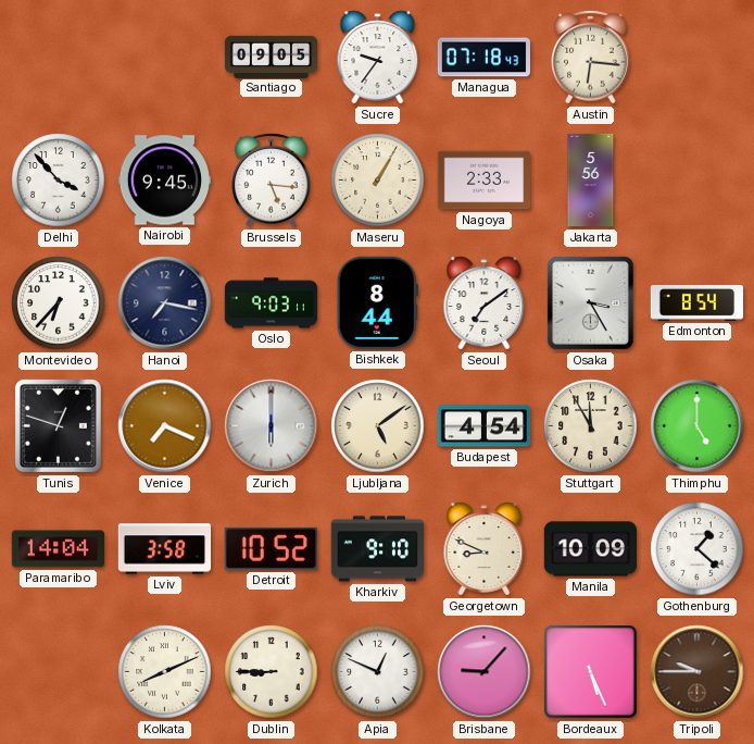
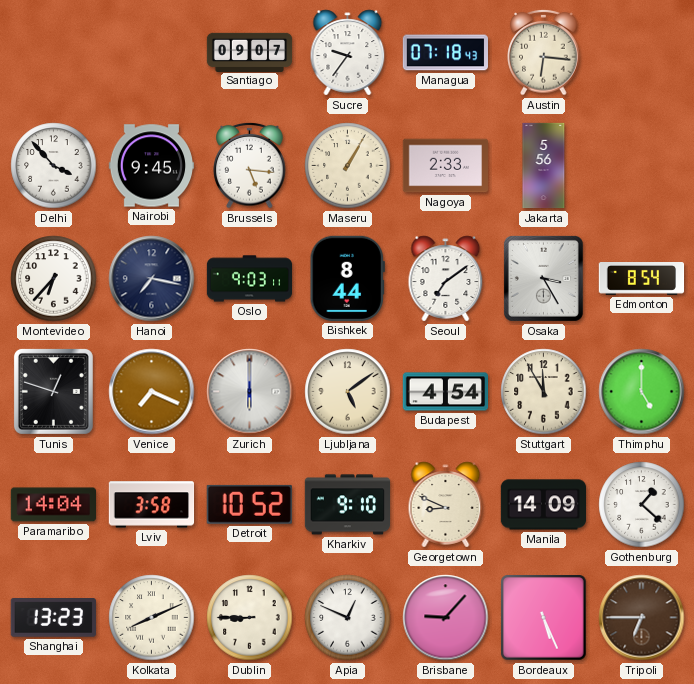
Santiago: 09:05 -> 09:07
Manila: 10:09 -> 14:09
Shanghai: none -> 13:23
Tripoli: 9:45 -> 6:45
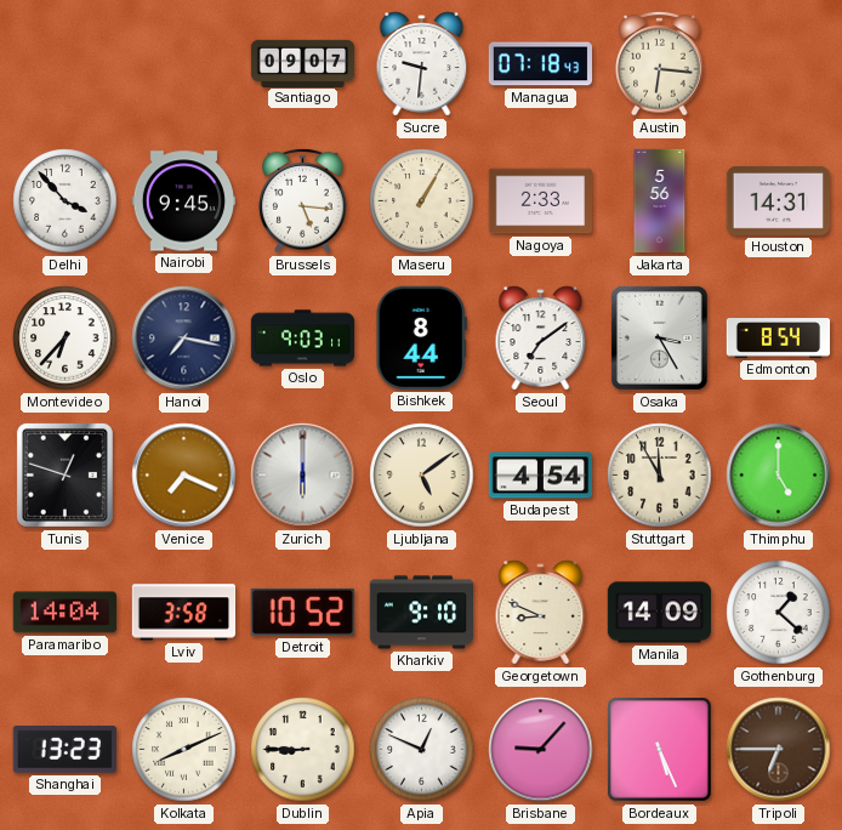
Sucre: 9:36 -> 9:31
Houston: none -> 14:31
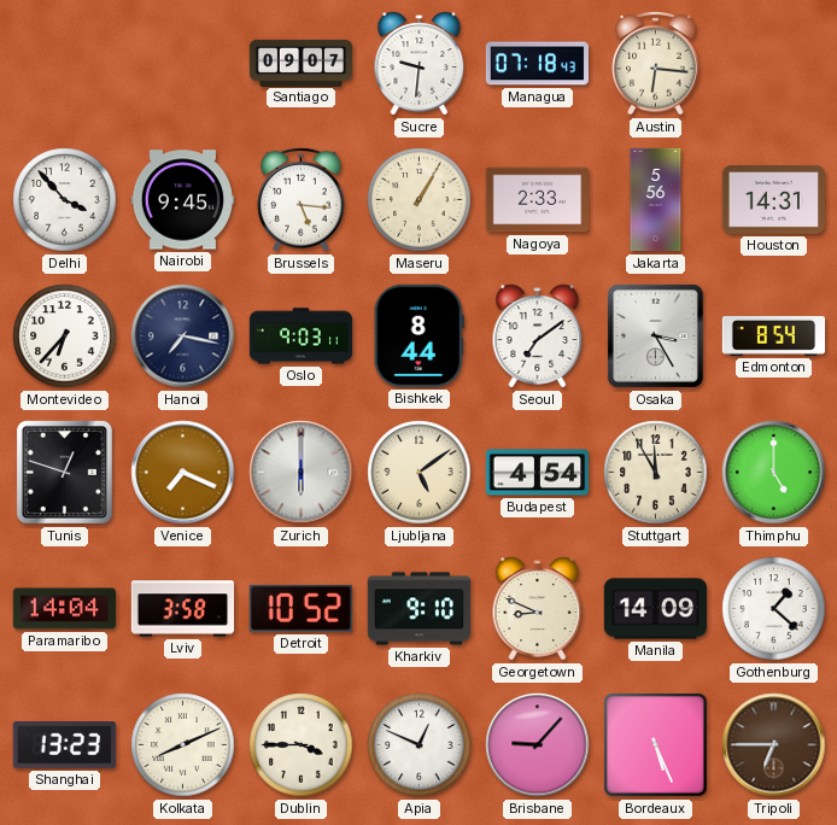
Dublin: 8:45 -> 3:45
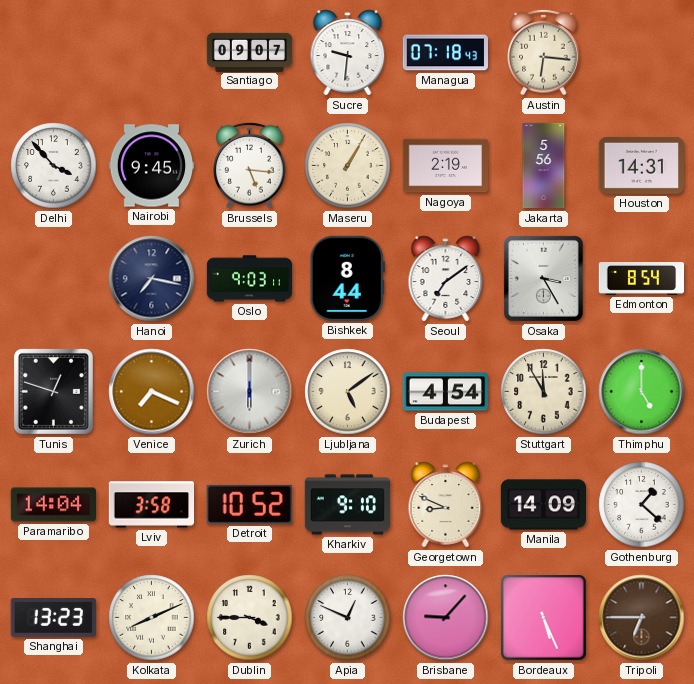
Nagoya: 2:33 -> 2:19
Montevideo: 6:37 -> none
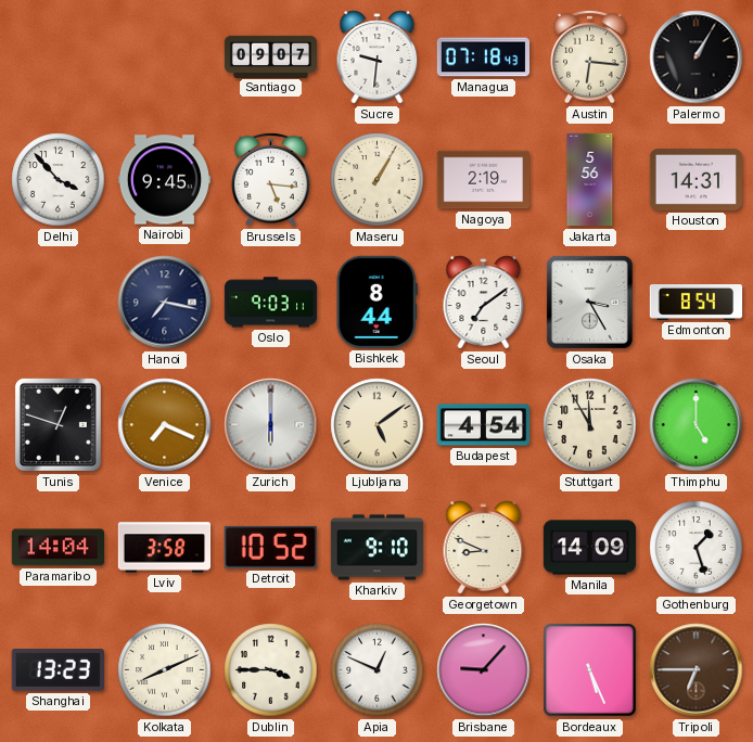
Palermo: none -> 1:05
Gothenburg: 1:22 -> 1:27
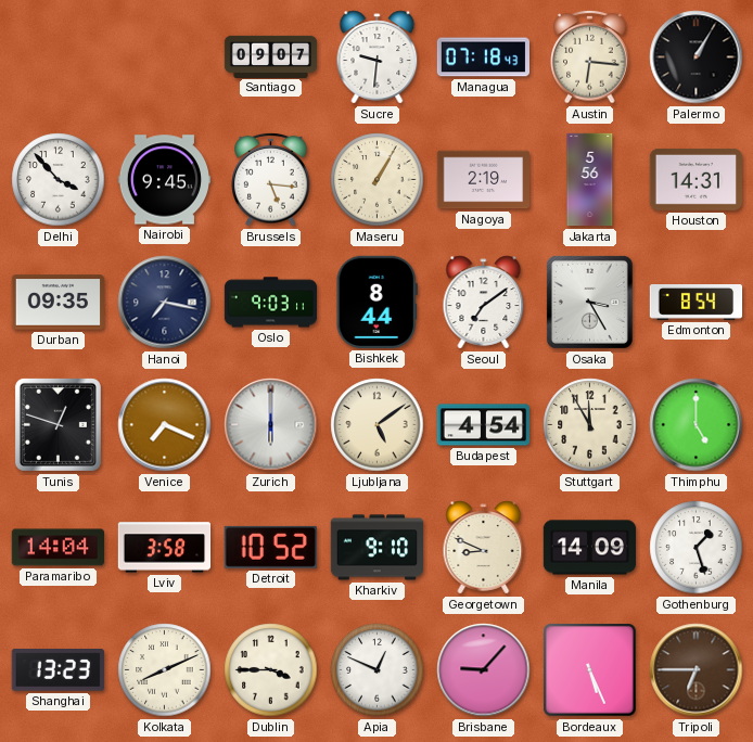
Durban: none -> 09:35
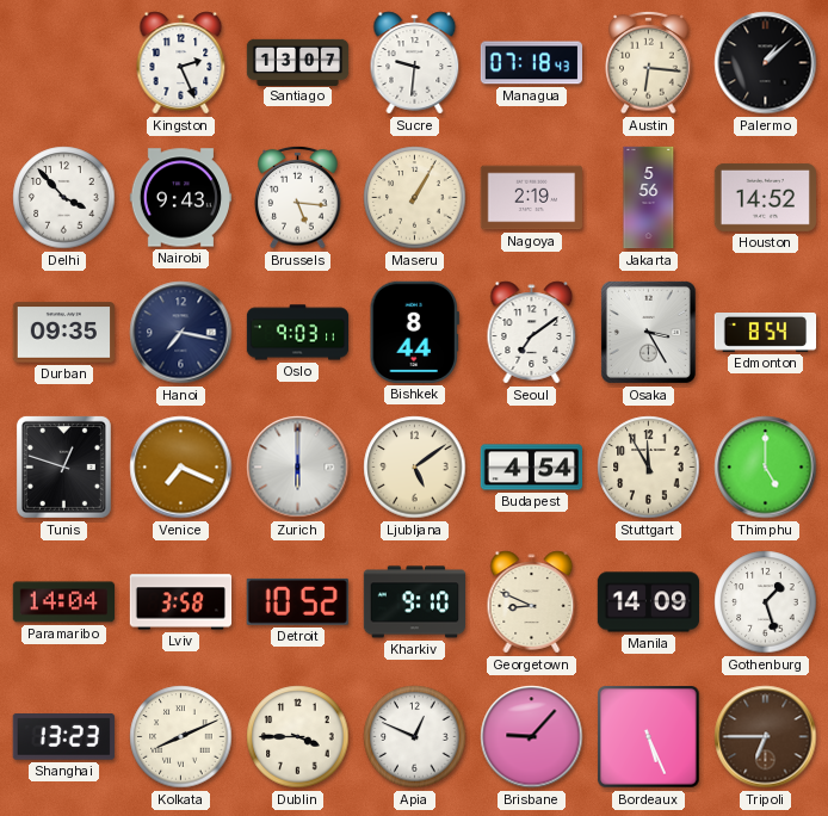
Kingston: none -> 2:26
Santiago: 09:07 -> 13:07
Palermo: 1:05 -> 1:08
Nairobi: 9:45 -> 9:43
Houston: 14:31 -> 14:52
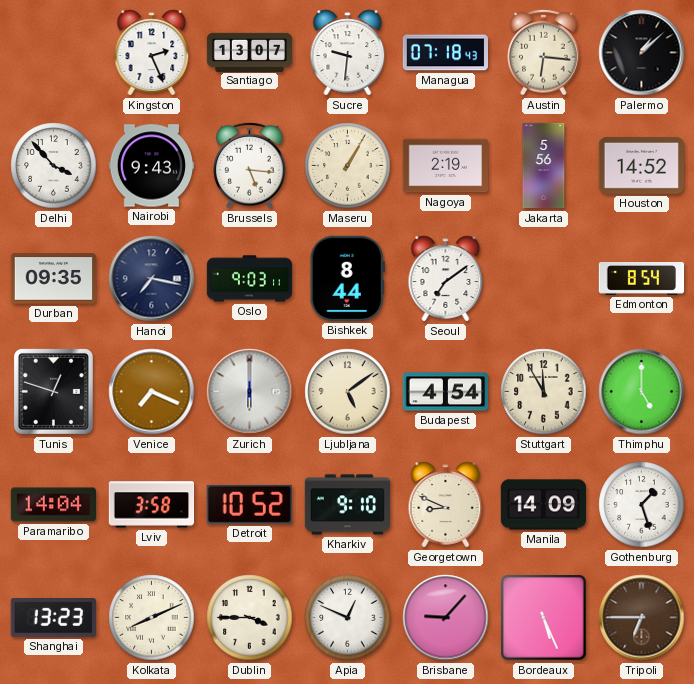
Osaka: 3:25 -> none
